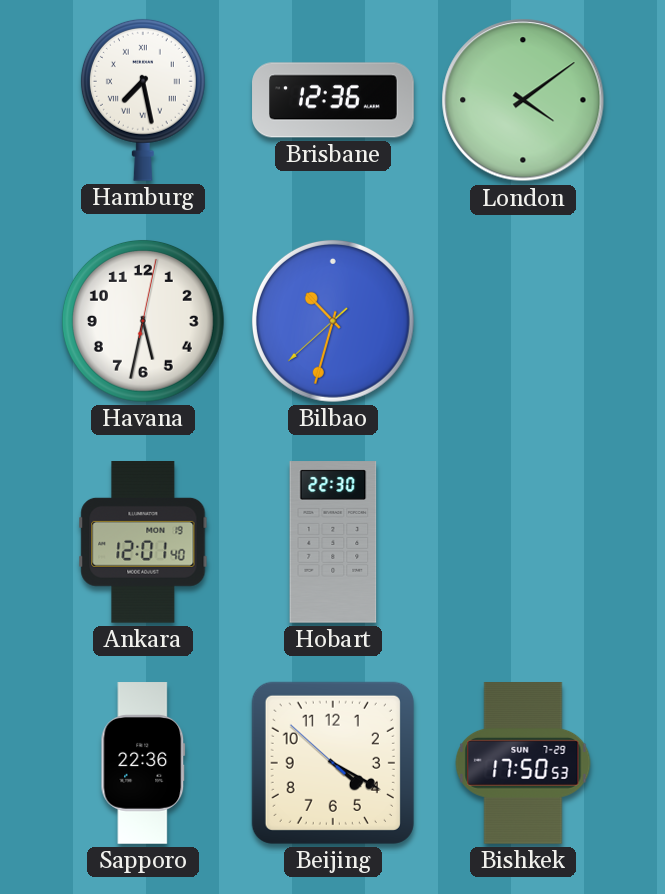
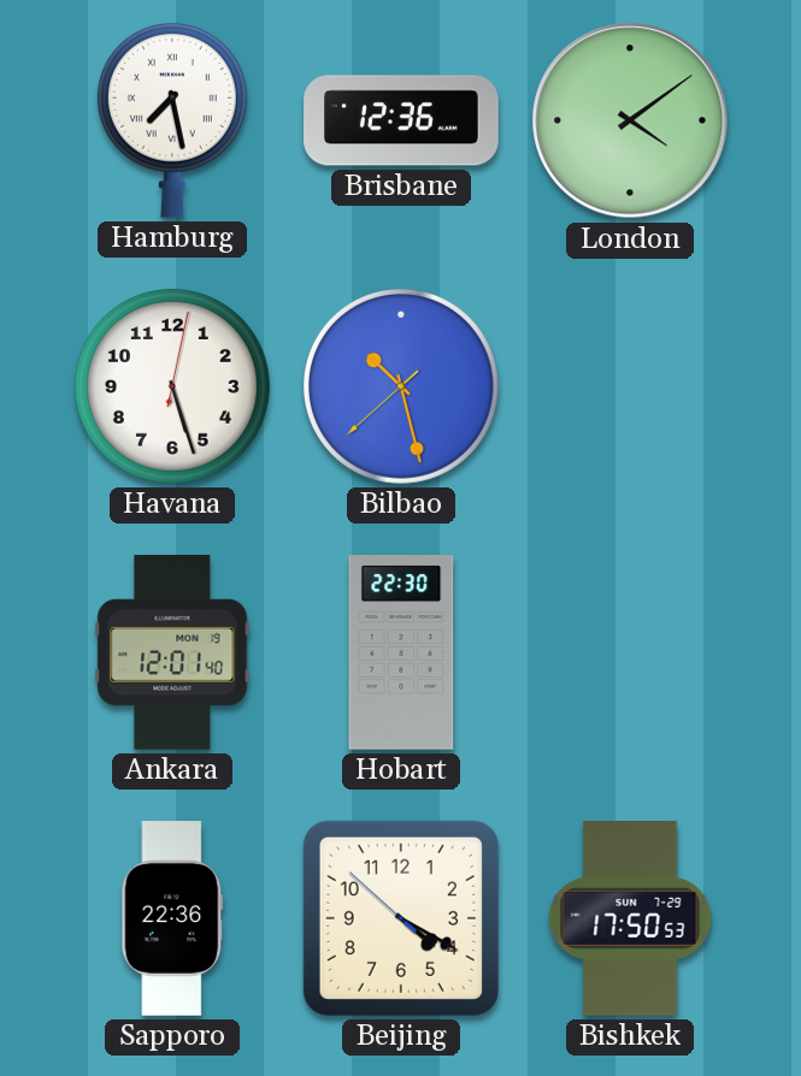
Havana: 5:32 -> 5:27
Bilbao: 10:32 -> 10:27
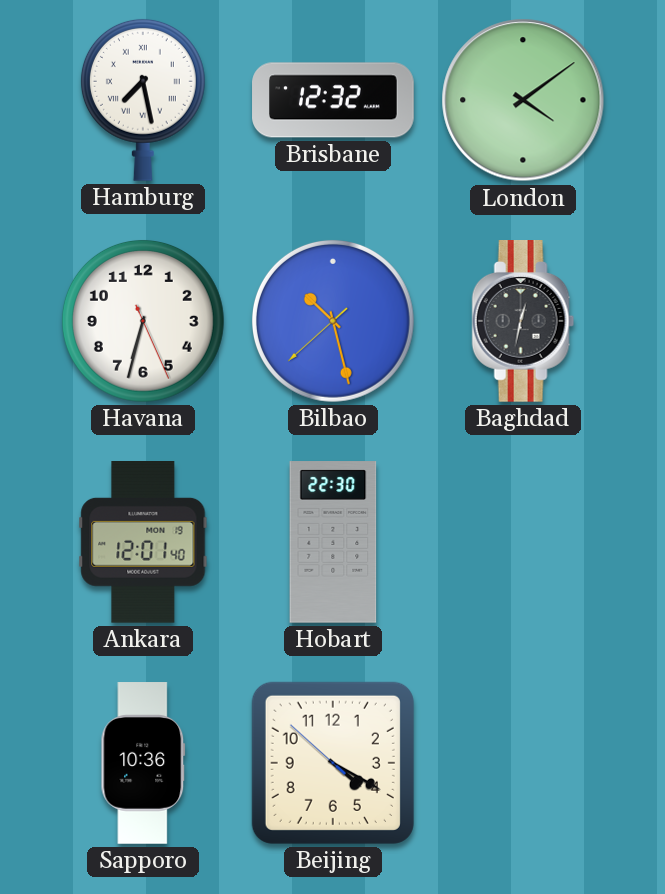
Brisbane: 12:36 -> 12:32
Havana: 5:27 -> 6:32
Baghdad: none -> 12:32
Sapporo: 22:36 -> 10:36
Bishkek: 17:50 -> none
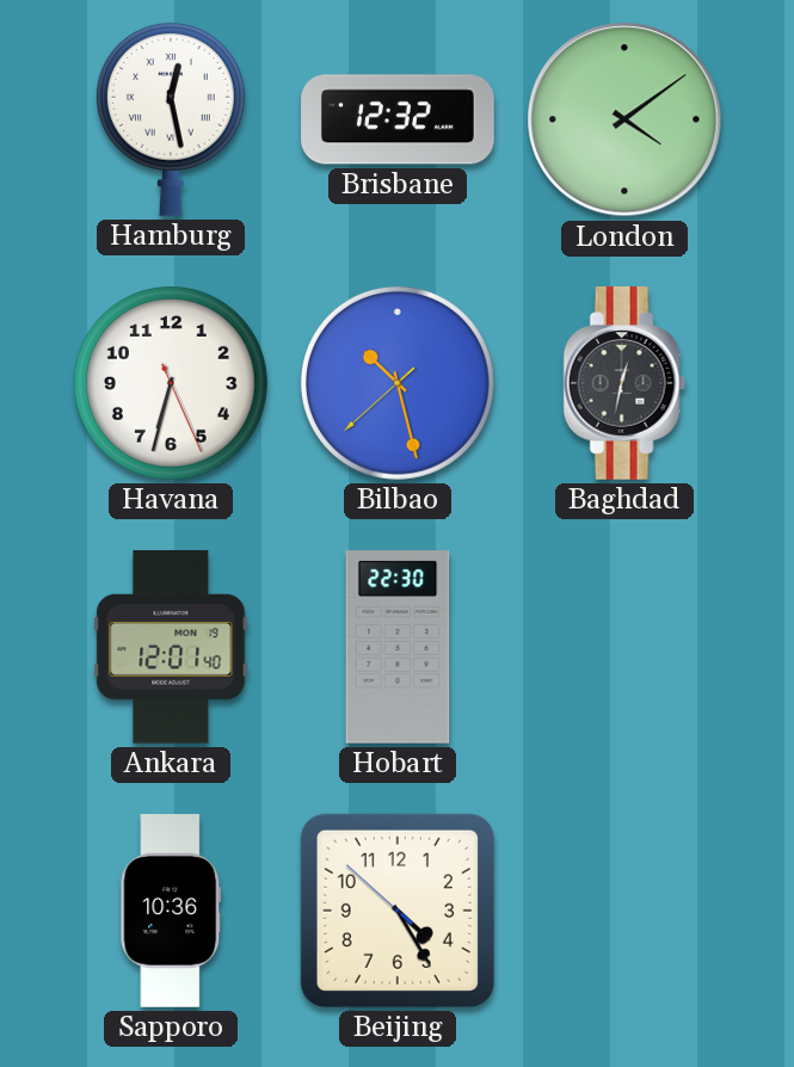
Hamburg: 7:28 -> 12:28
Beijing: 4:19 -> 4:24
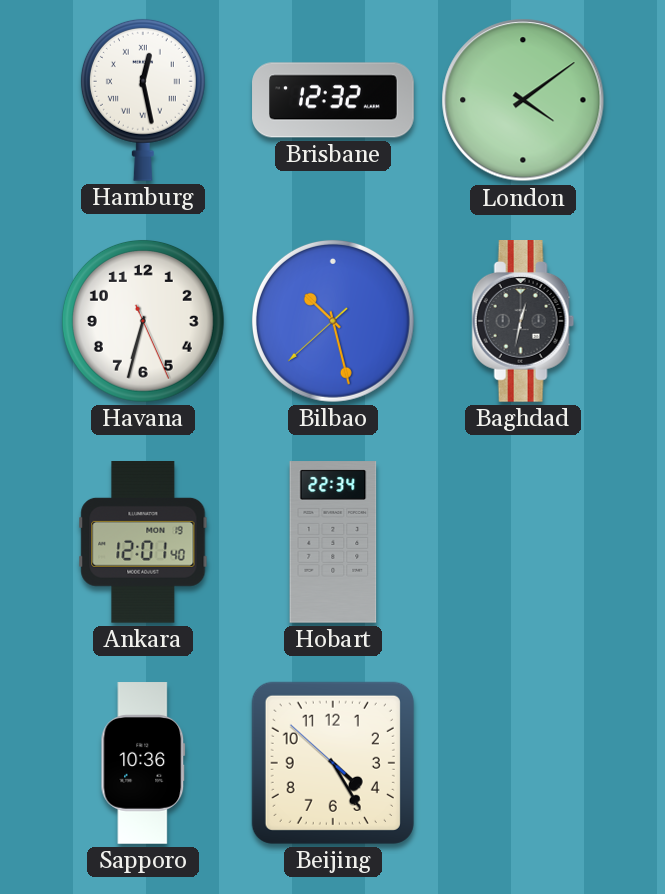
Hobart: 22:30 -> 22:34
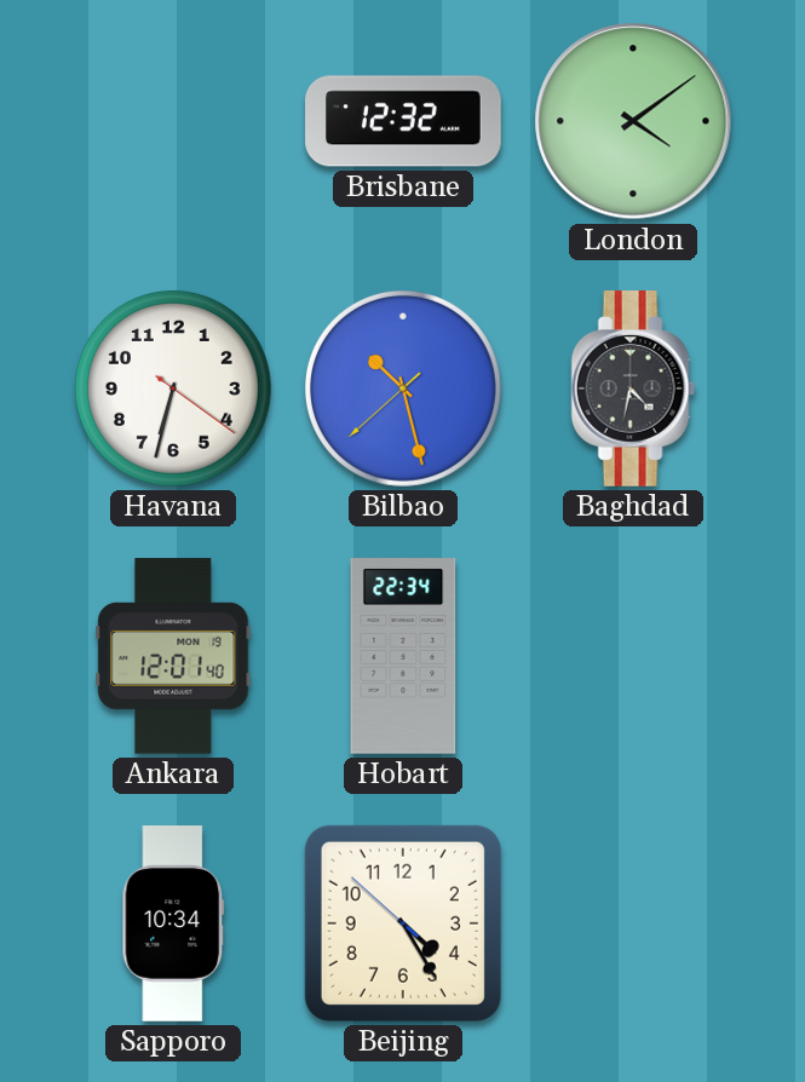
Hamburg: 12:28 -> none
Havana: 6:32:26 -> 6:32:21
Baghdad: 12:32 -> 4:32
Sapporo: 10:36 -> 10:34
